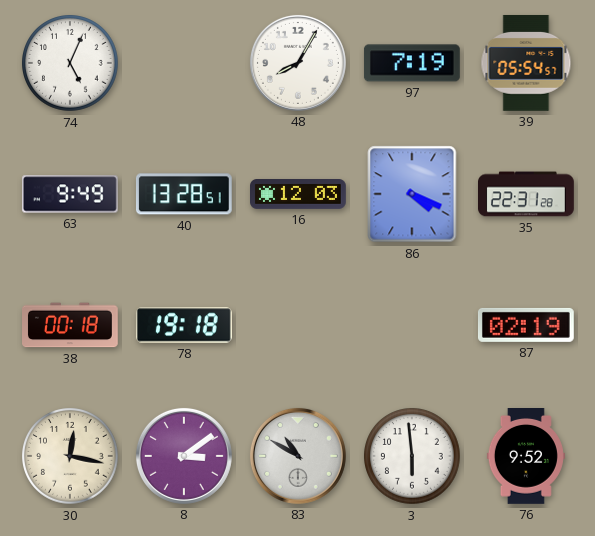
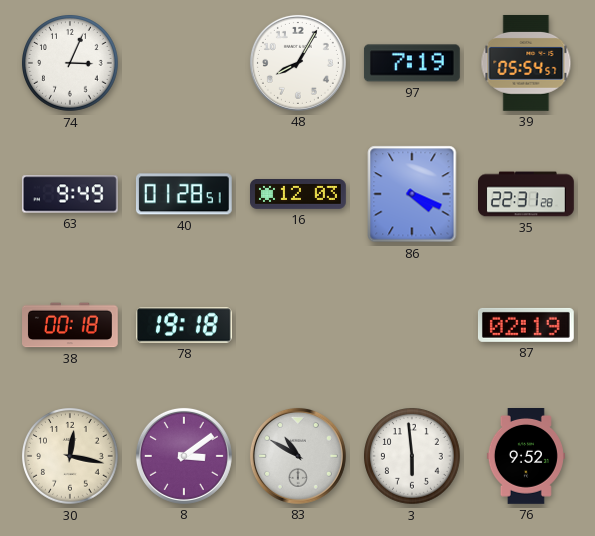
74: 5:04 -> 3:04
40: 13:28 -> 01:28
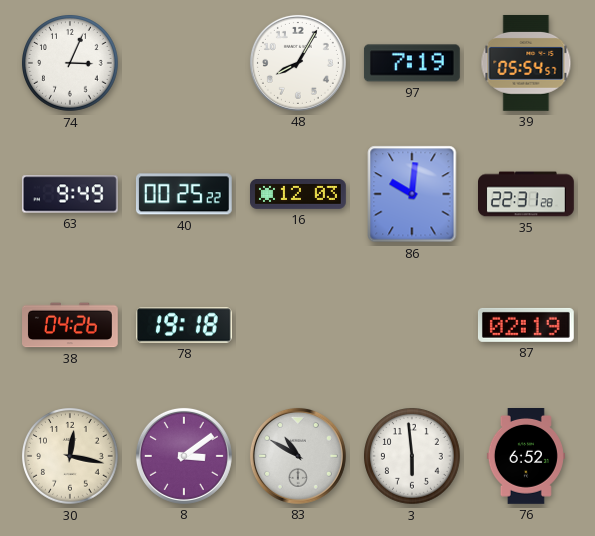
40: 01:28 -> 00:25
86: 4:19 -> 10:01
38: 00:18 -> 04:26
76: 9:52 -> 6:52
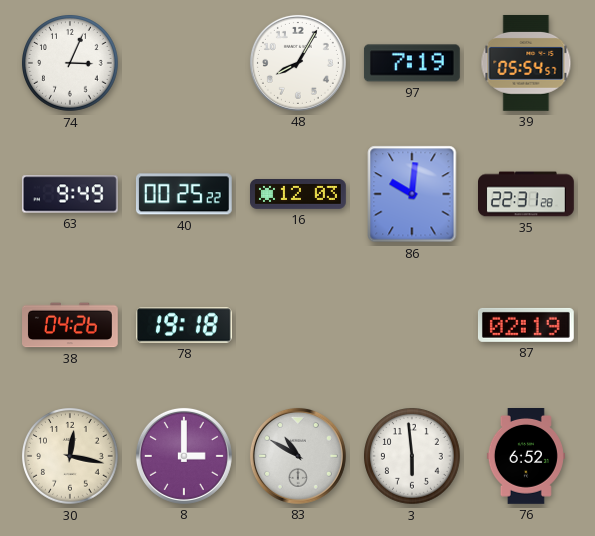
8: 3:09 -> 3:00
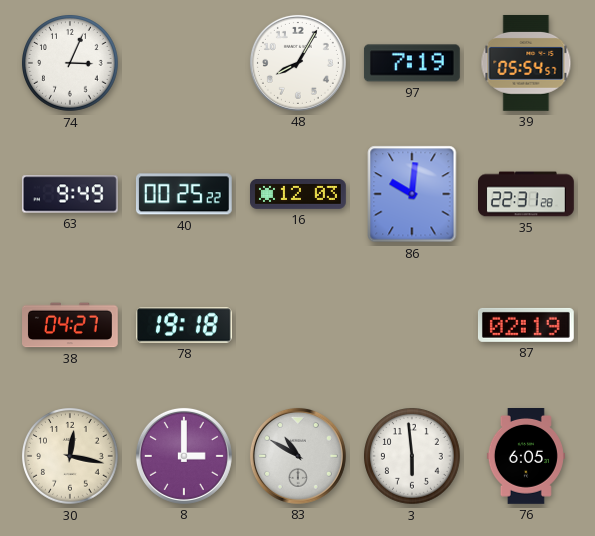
38: 04:26 -> 04:27
76: 6:52 -> 6:05
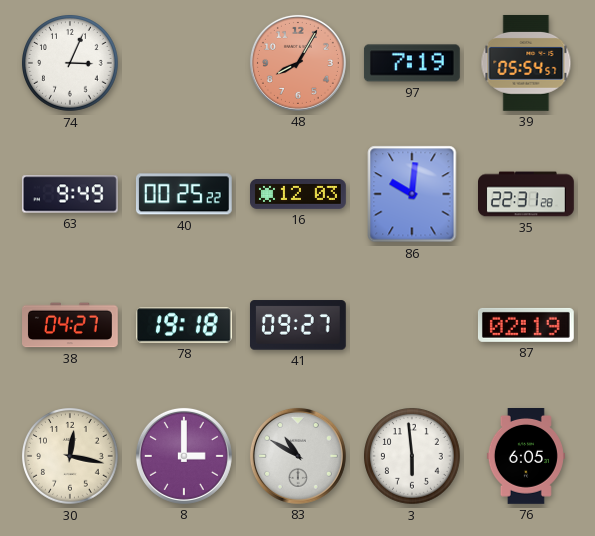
48 dial: white -> salmon
41: none -> 09:27
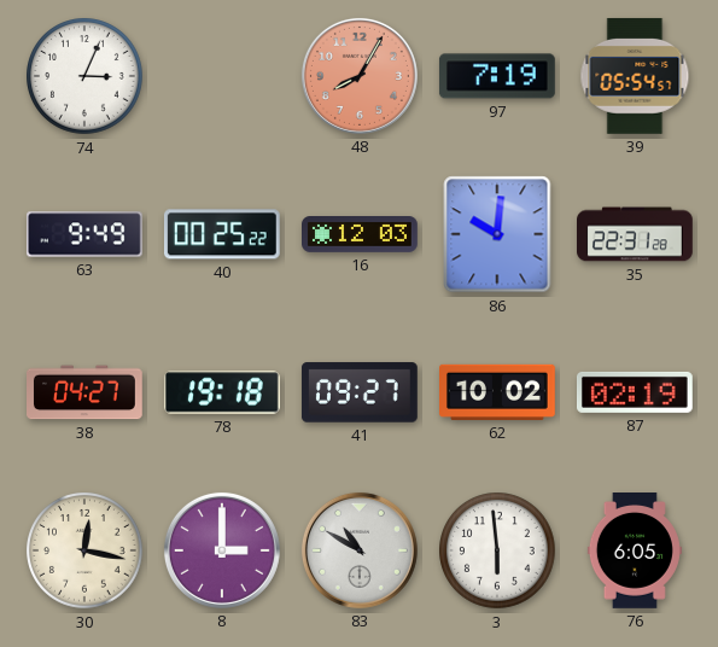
62: none -> 10:02
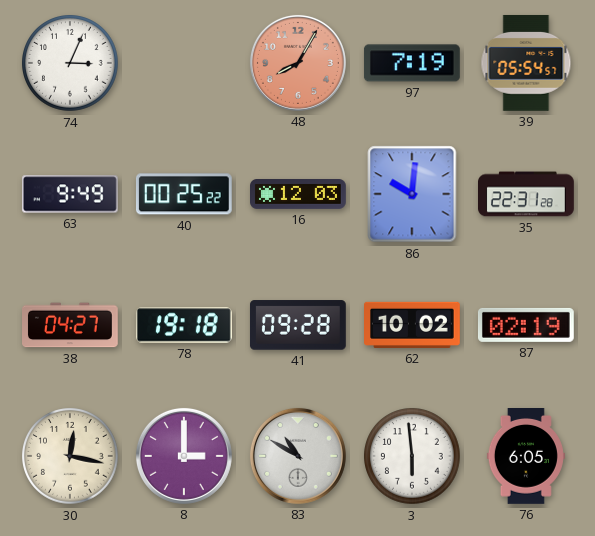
41: 09:27 -> 09:28
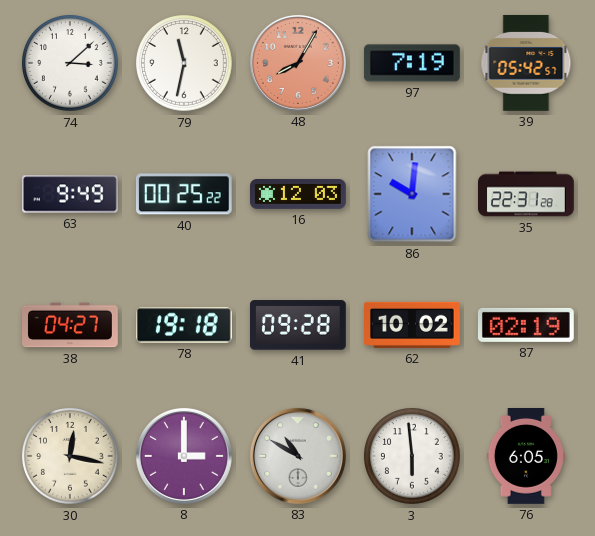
74: 3:04 -> 3:08
79: none -> 11:32
39: 05:54 -> 05:42
